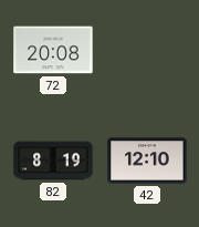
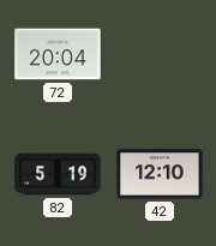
72: 20:08 -> 20:04
82: 8:19 -> 5:19
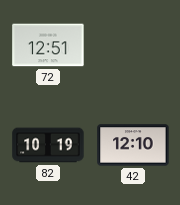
72: 20:04 -> 12:51
82: 5:19 -> 10:19
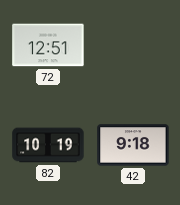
42: 12:10 -> 9:18
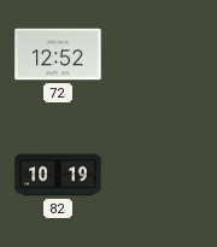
72: 12:51 -> 12:52
42: 9:18 -> none
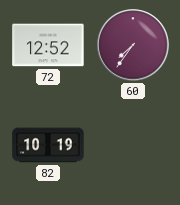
60: none -> 7:36
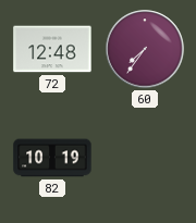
72: 12:52 -> 12:48
